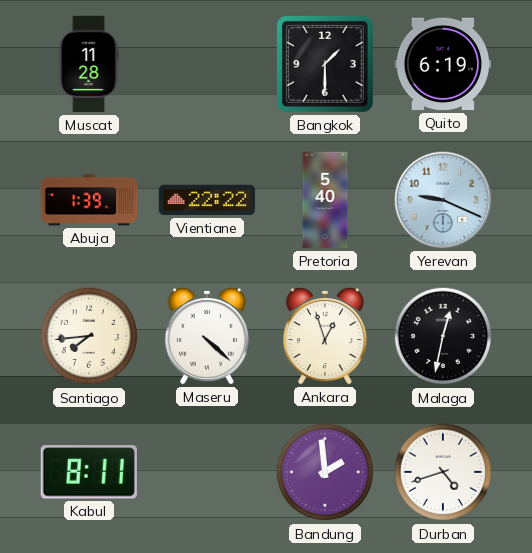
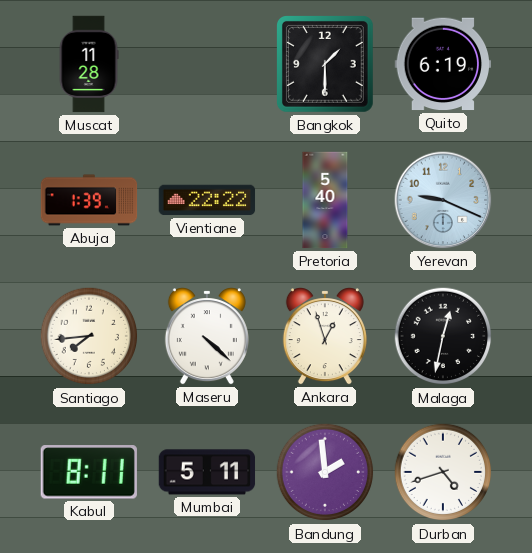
Mumbai: none -> 5:11
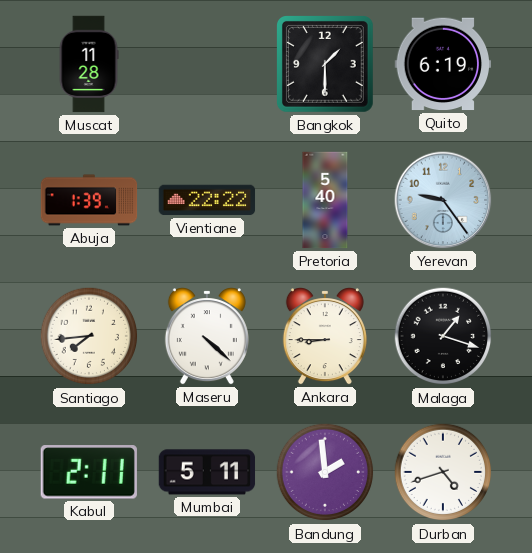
Yerevan: 9:19 -> 9:24
Ankara: 12:57 -> 8:45
Malaga: 12:32 -> 1:18
Kabul: 8:11 -> 2:11
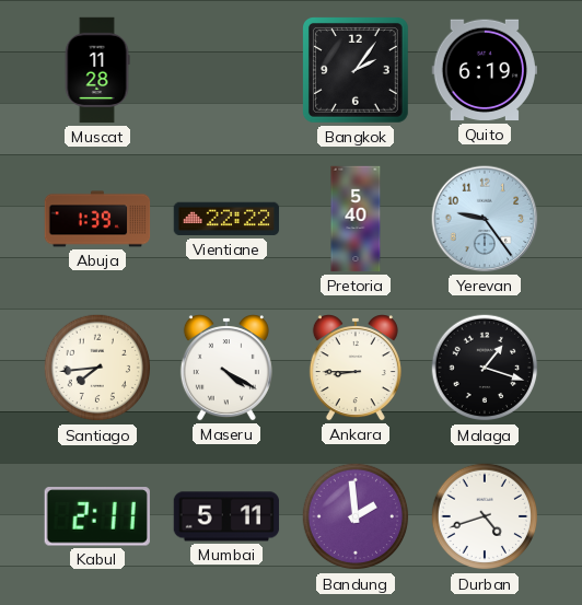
Bangkok: 1:30 -> 2:06
Maseru: 4:22 -> 4:20
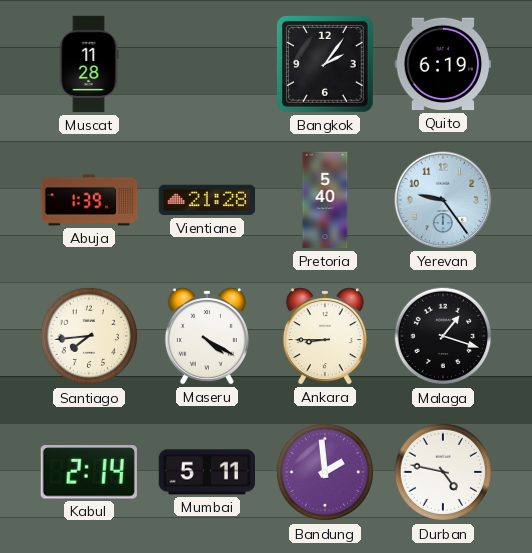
Vientiane: 22:22 -> 21:28
Kabul: 2:11 -> 2:14
Durban: 4:42 -> 4:47
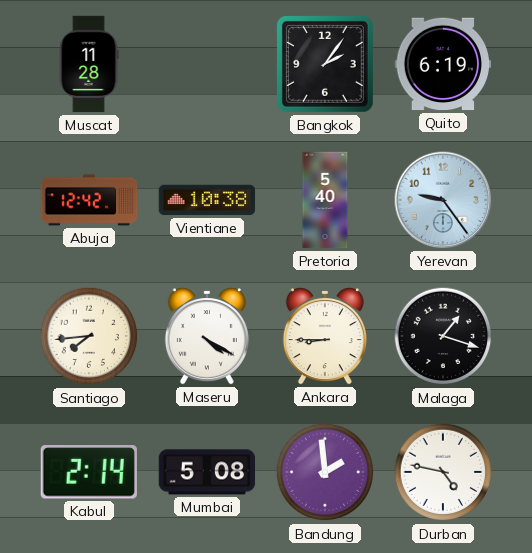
Abuja: 1:39 -> 12:42
Vientiane: 21:28 -> 10:38
Mumbai: 5:11 -> 5:08
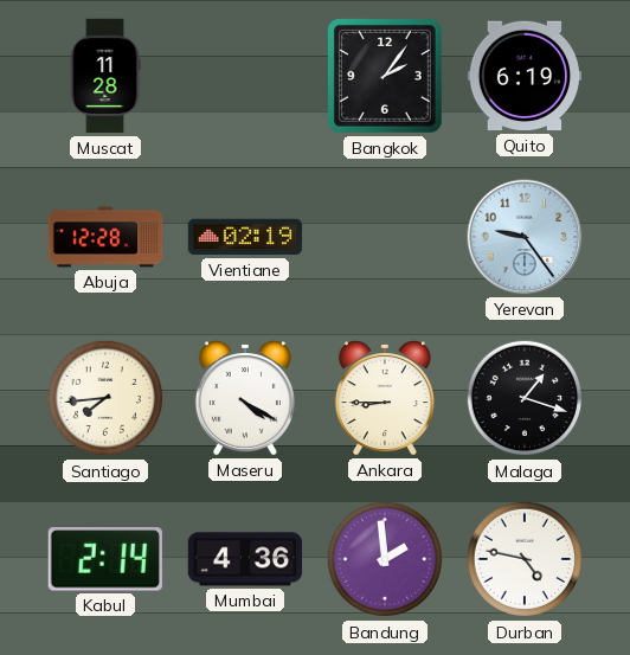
Abuja: 12:42 -> 12:28
Vientiane: 10:38 -> 02:19
Pretoria: 5:40 -> none
Mumbai: 5:08 -> 4:36
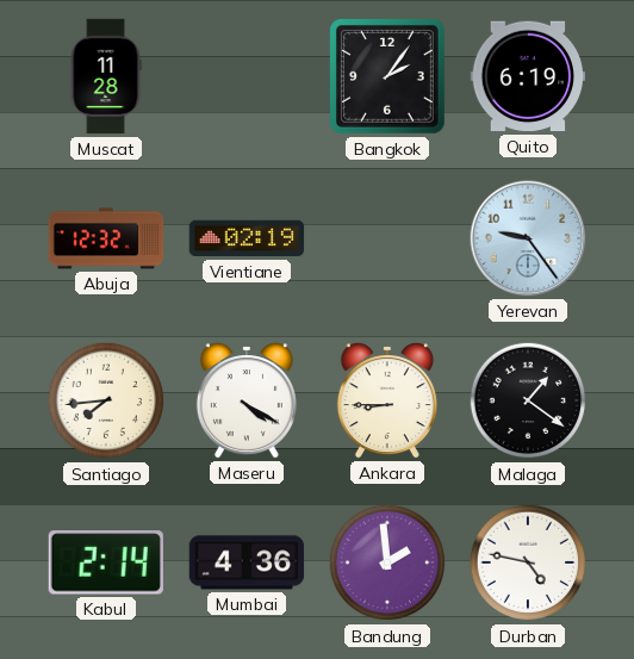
Abuja: 12:28 -> 12:32
Malaga: 1:18 -> 1:21
